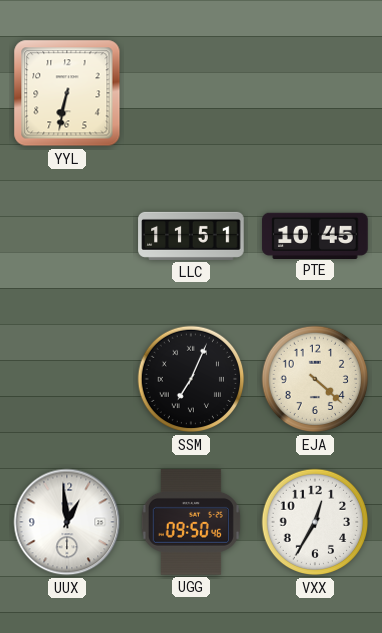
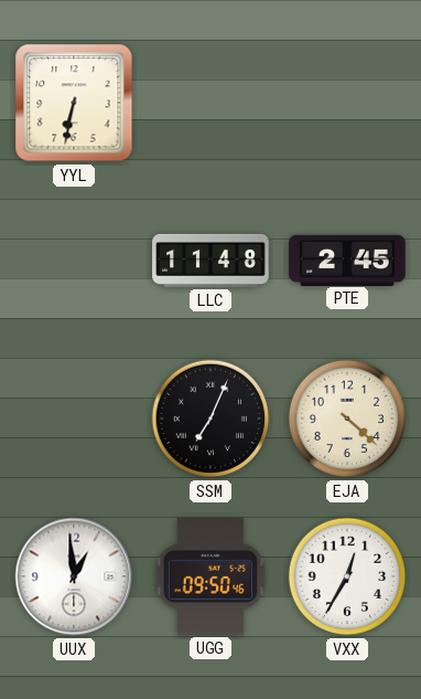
LLC: 11:51 -> 11:48
PTE: 10:45 -> 2:45
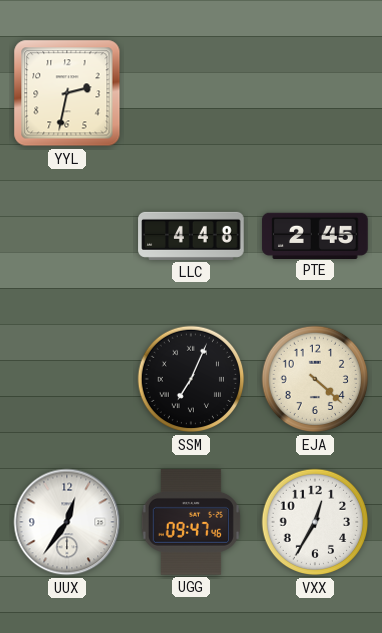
YYL: 6:32 -> 2:32
LLC: 11:48 -> 4:48
UUX: 12:59 -> 12:36
UGG: 09:50 -> 09:47
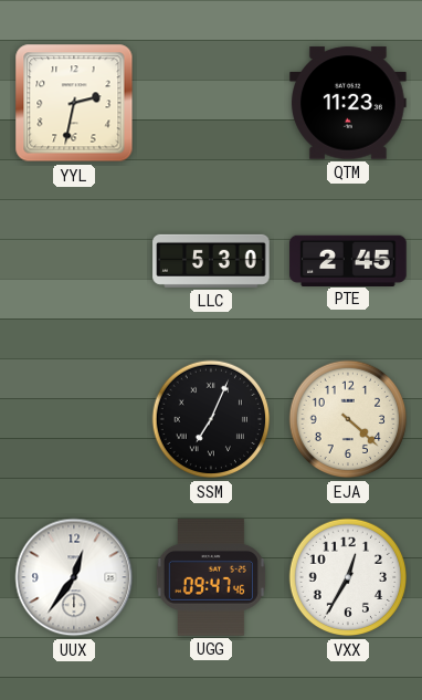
QTM: none -> 11:23
LLC: 4:48 -> 5:30
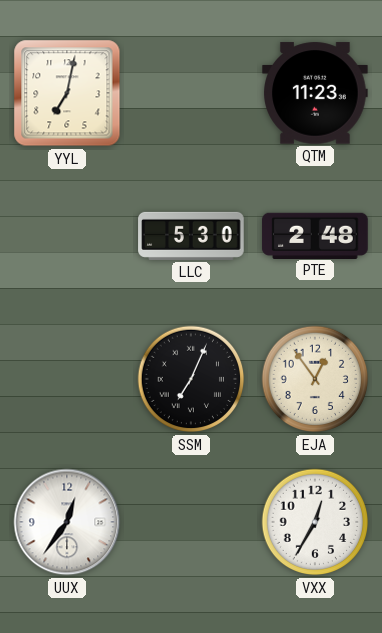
YYL: 2:32 -> 7:02
PTE: 2:45 -> 2:48
EJA: 4:22 -> 12:54
UGG: 09:47 -> none
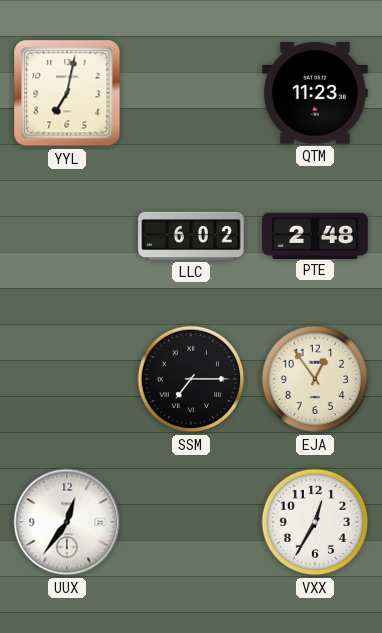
LLC: 5:30 -> 6:02
SSM: 7:04 -> 7:15
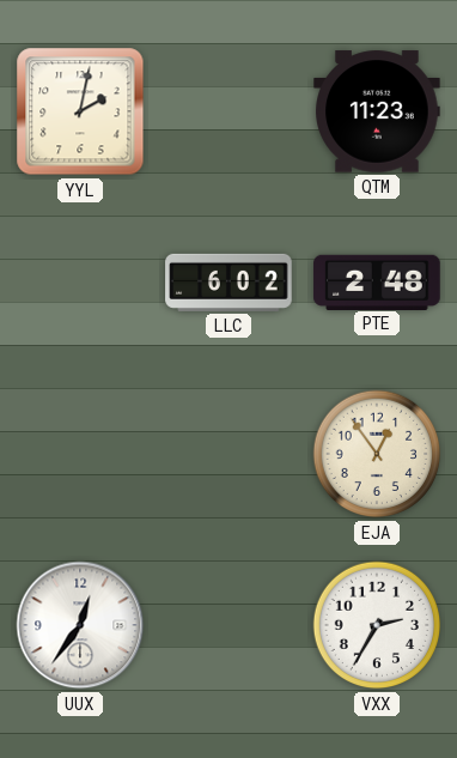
YYL: 7:02 -> 2:02
SSM: 7:15 -> none
VXX: 12:35 -> 2:35
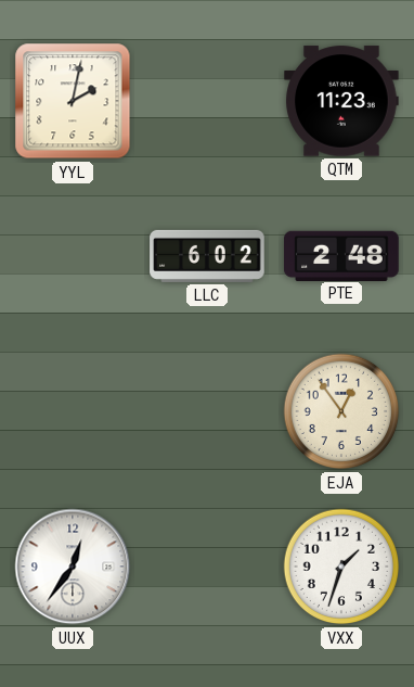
VXX: 2:35 -> 1:33
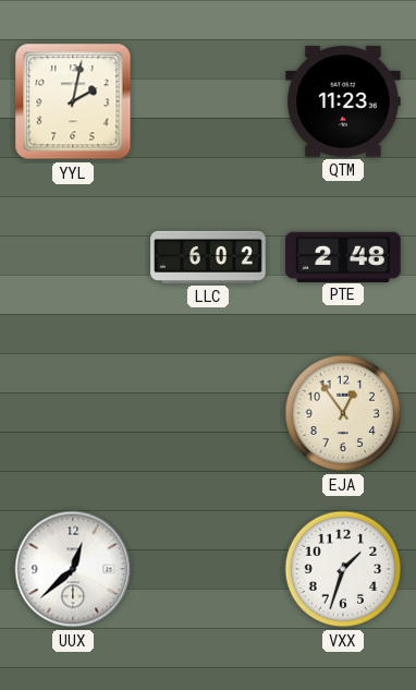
UUX: 12:36 -> 12:38
